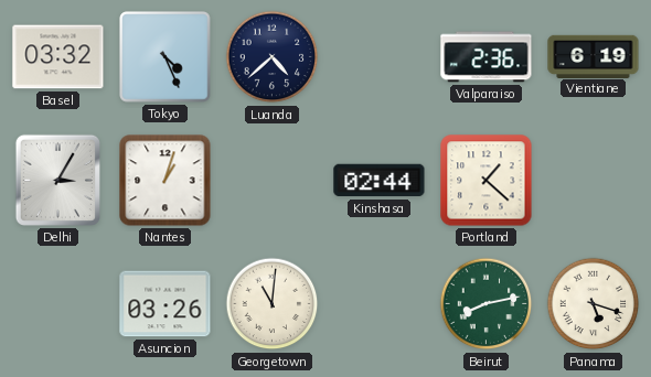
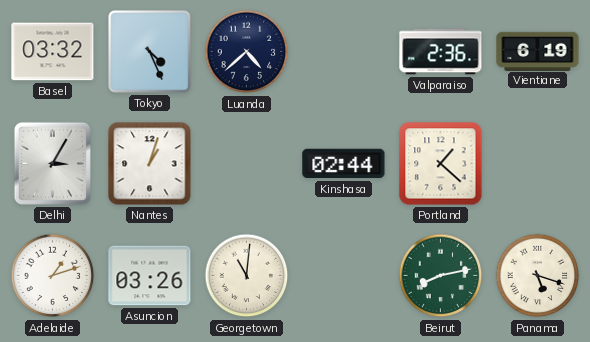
Adelaide: none -> 1:12
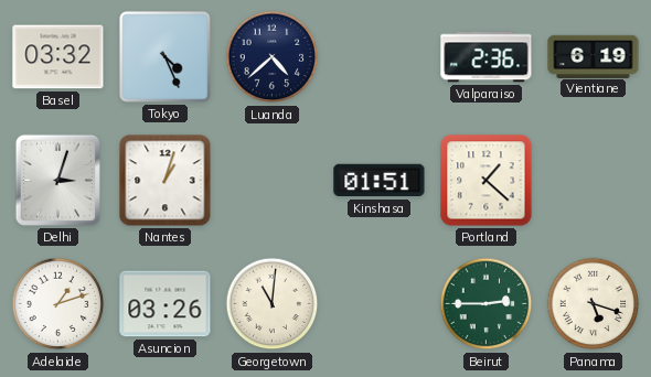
Delhi: 3:05 -> 3:03
Kinshasa: 02:44 -> 01:51
Beirut: 8:13 -> 2:45
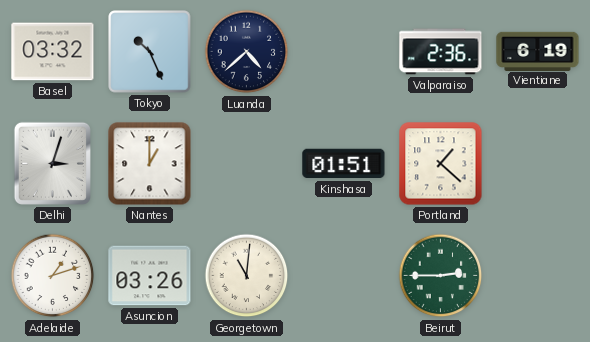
Tokyo: 4:26 -> 10:26
Nantes: 1:03 -> 1:00
Panama: 5:18 -> none
